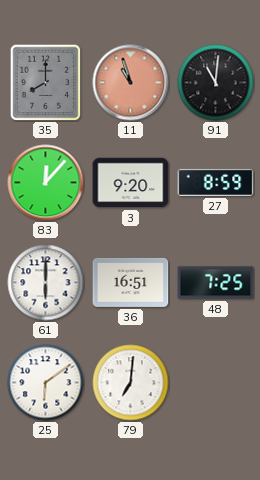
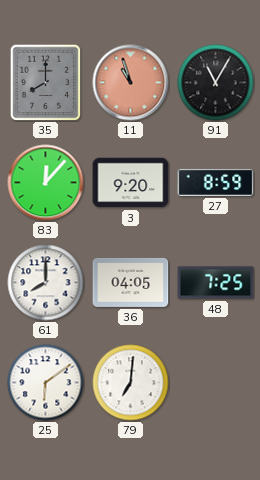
91: 11:01 -> 11:05
61: 6:00 -> 8:00
36: 16:51 -> 04:05
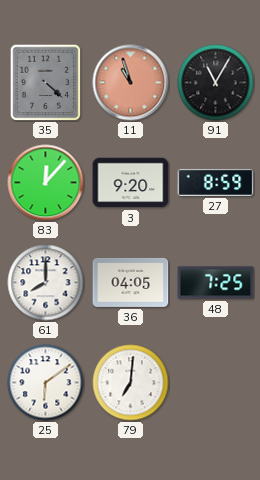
35: 8:00 -> 4:22
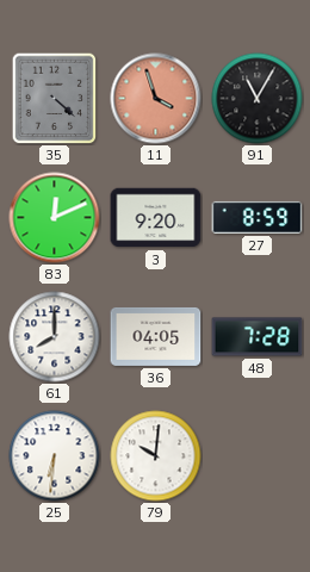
11: 10:57 -> 3:57
83: 12:07 -> 12:11
48: 7:25 -> 7:28
25: 6:09 -> 6:31
79: 7:01 -> 10:01
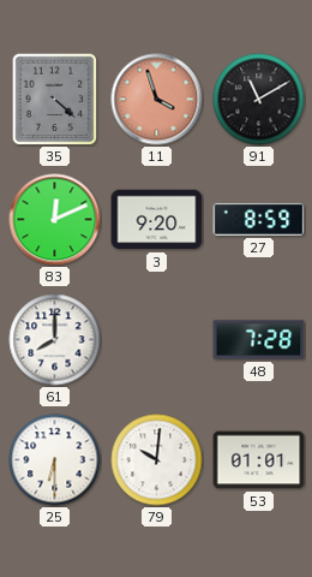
91: 11:05 -> 11:10
36: 04:05 -> none
25: 6:31 -> 6:30
53: none -> 01:01
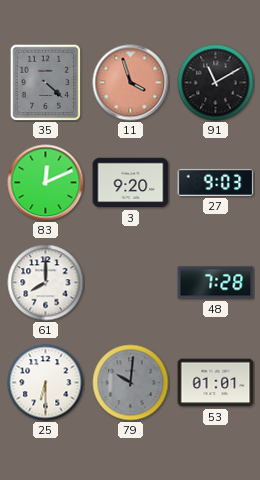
27: 8:59 -> 9:03
79 dial: white -> grey
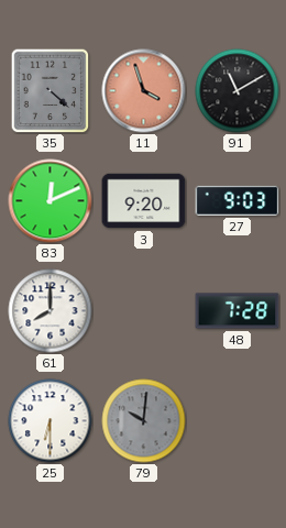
53: 01:01 -> none
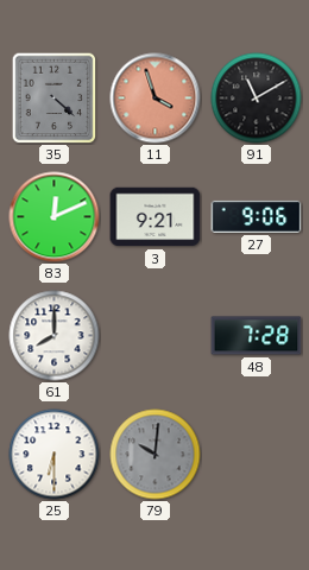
3: 9:20 -> 9:21
27: 9:03 -> 9:06
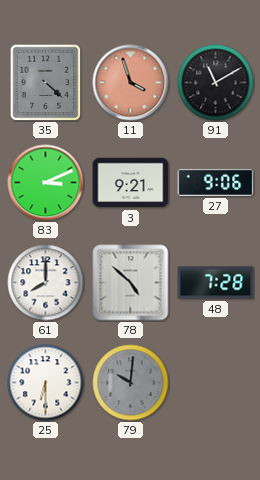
83: 12:11 -> 3:11
78: none -> 4:52
